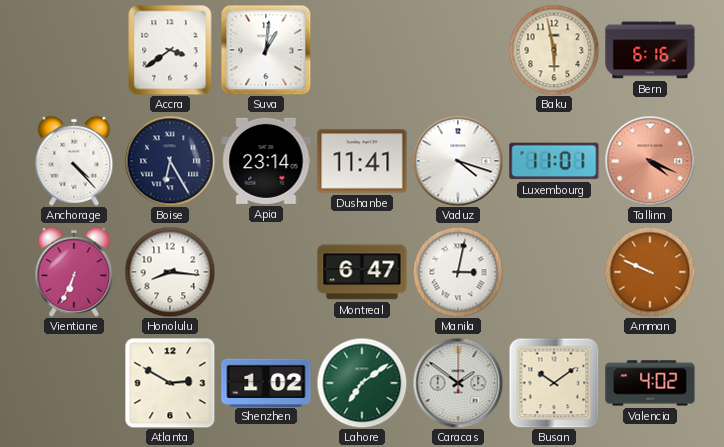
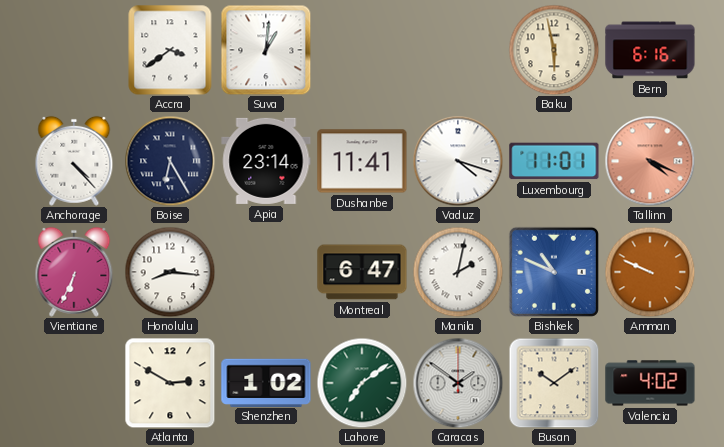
Manila: 3:02 -> 2:02
Bishkek: none -> 10:49
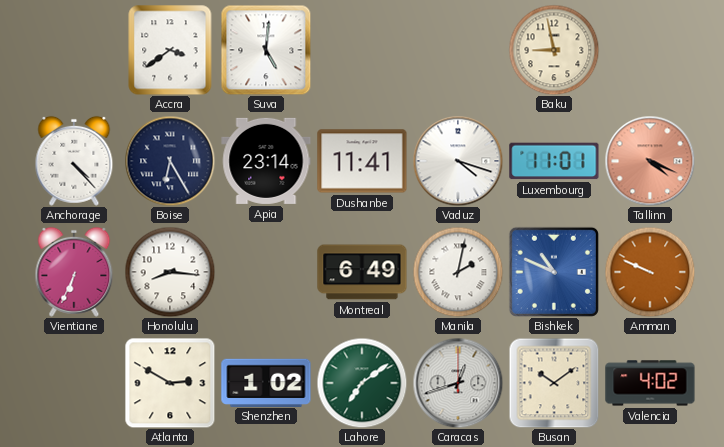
Suva: 1:01 -> 5:01
Baku: 5:58 -> 8:58
Bern: 6:16 -> none
Montreal: 6:47 -> 6:49
Caracas: 1:51 -> 12:42
